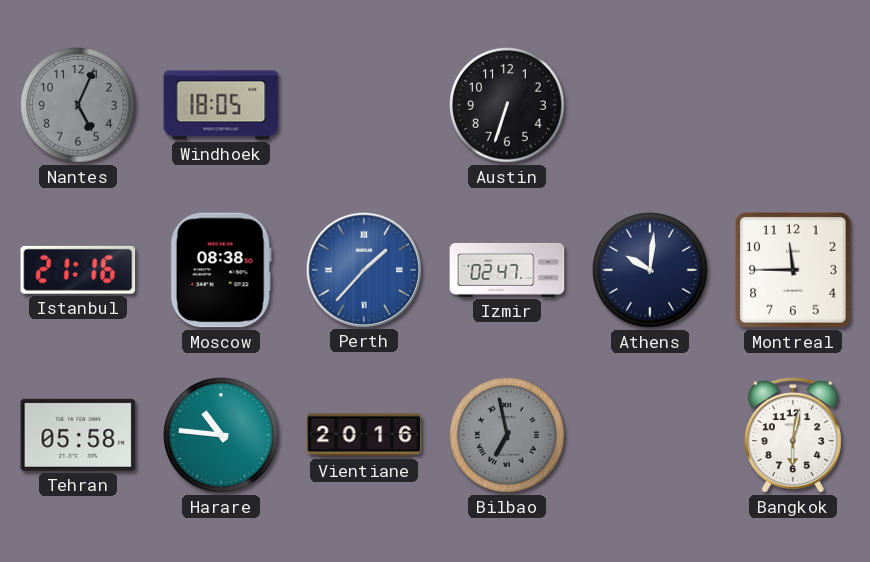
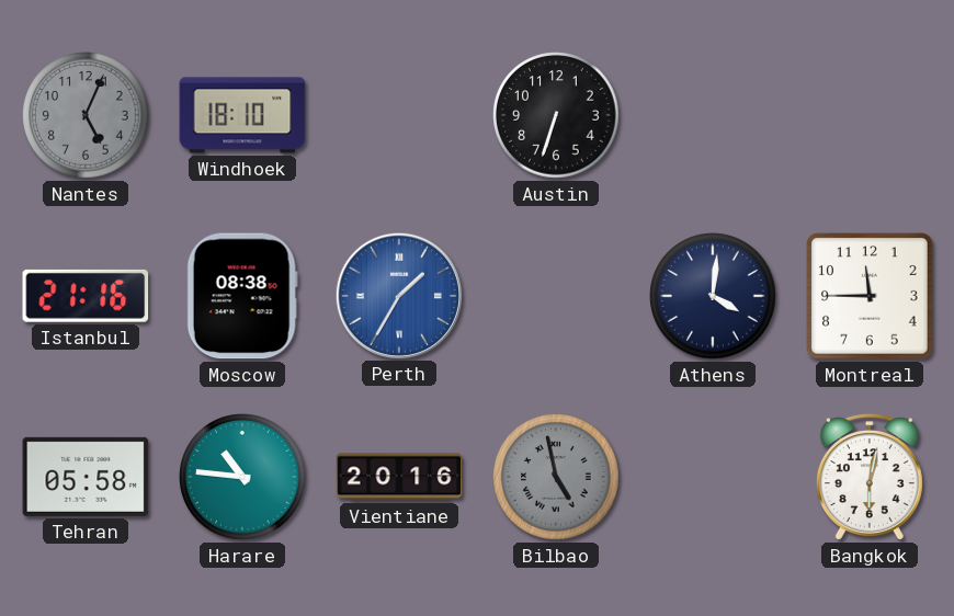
Windhoek: 18:05 -> 18:10
Perth: 1:37 -> 1:35
Izmir: 02:47 -> none
Athens: 10:01 -> 4:01
Bilbao: 6:58 -> 4:58
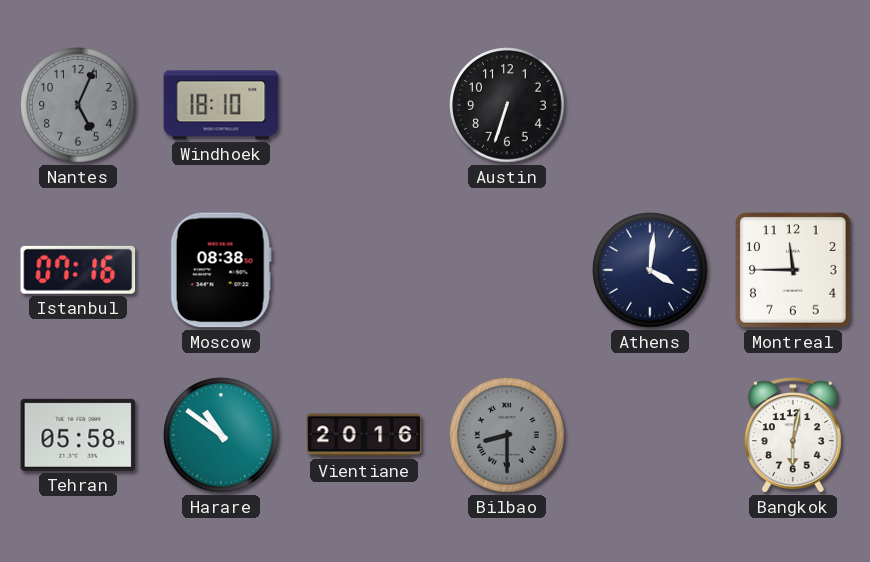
Istanbul: 21:16 -> 07:16
Perth: 1:35 -> none
Harare: 10:46 -> 10:51
Bilbao: 4:58 -> 8:30
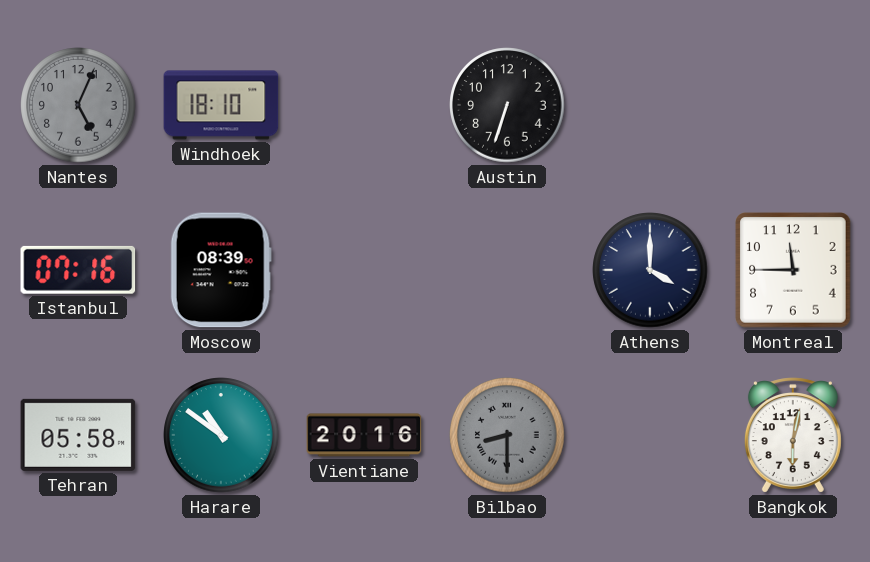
Moscow: 08:38 -> 08:39
Athens: 4:01 -> 4:00
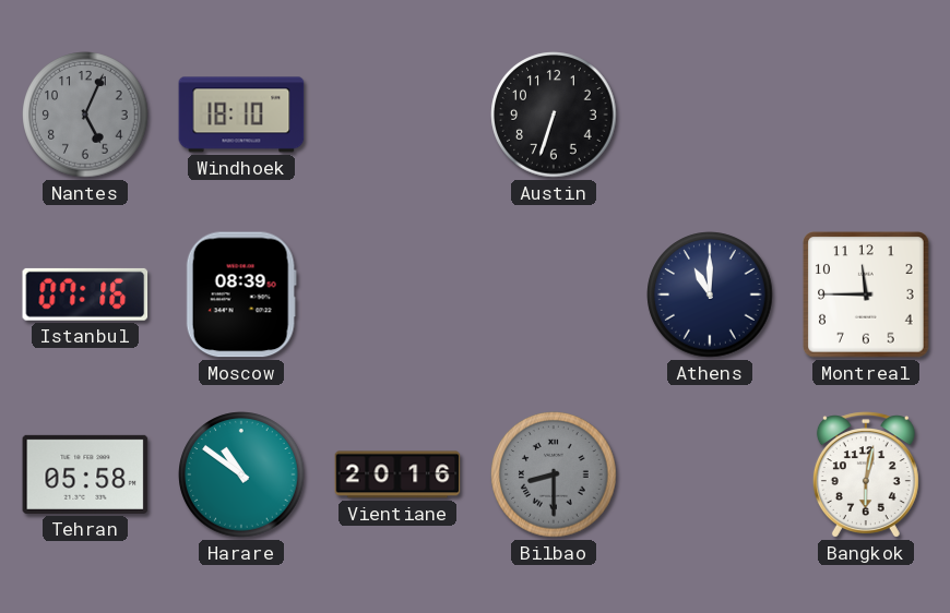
Athens: 4:00 -> 11:00
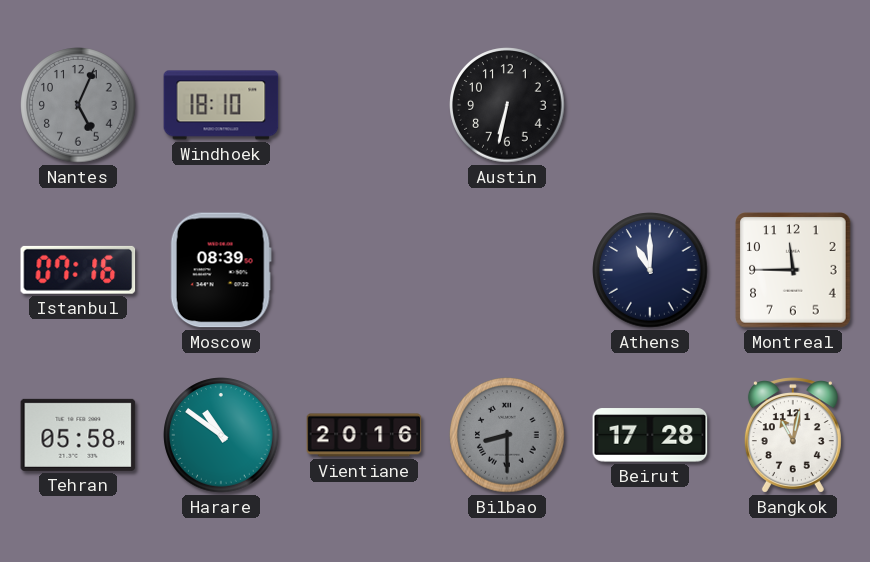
Austin: 6:33 -> 6:32
Beirut: none -> 17:28
Bangkok: 6:02 -> 11:02
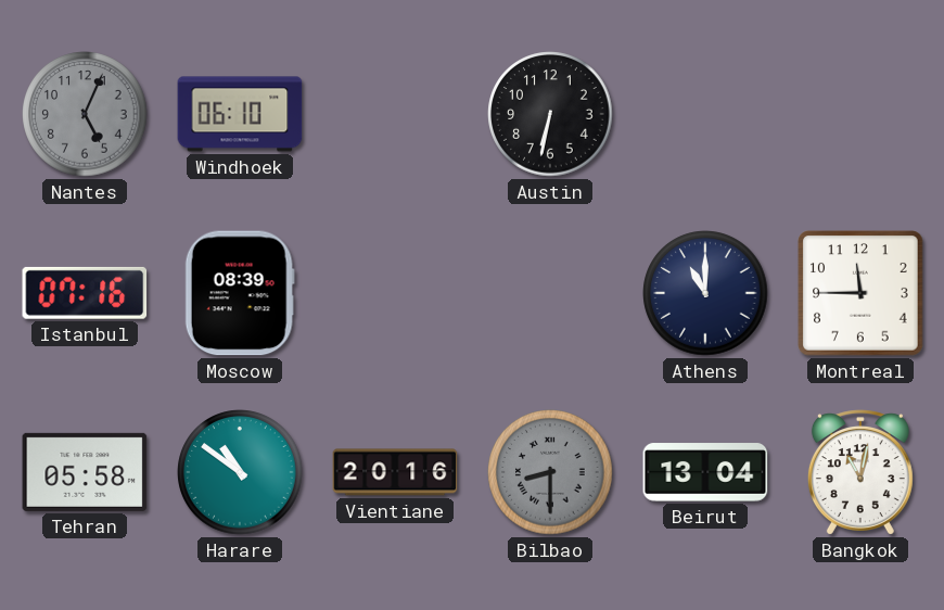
Windhoek: 18:10 -> 06:10
Beirut: 17:28 -> 13:04
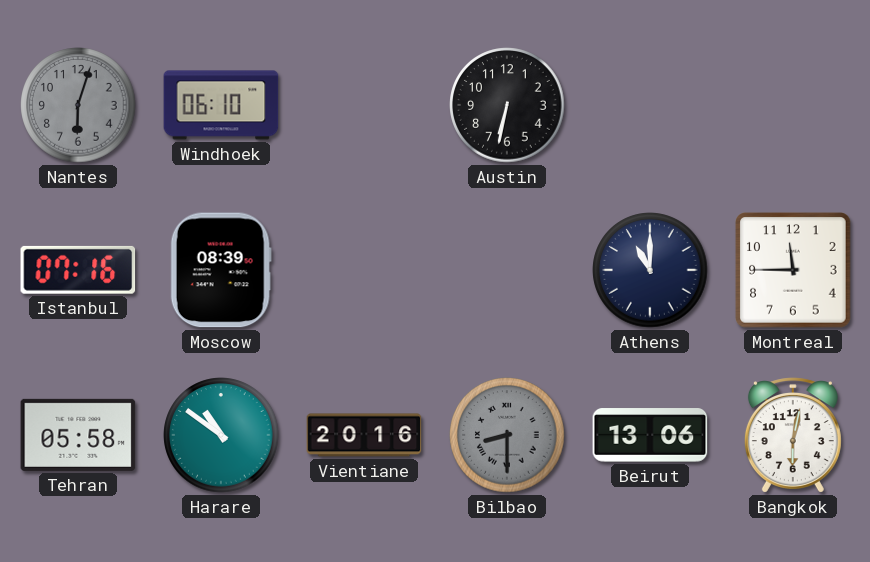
Nantes: 5:04 -> 6:03
Beirut: 13:04 -> 13:06
Bangkok: 11:02 -> 6:02
